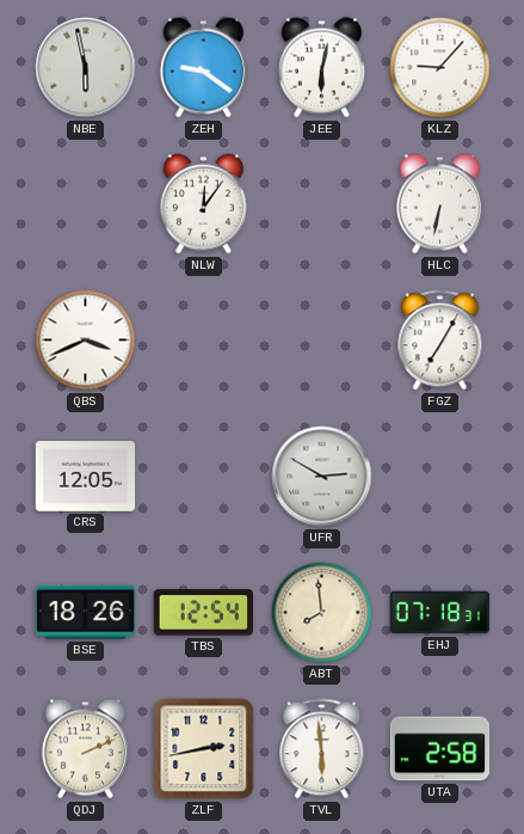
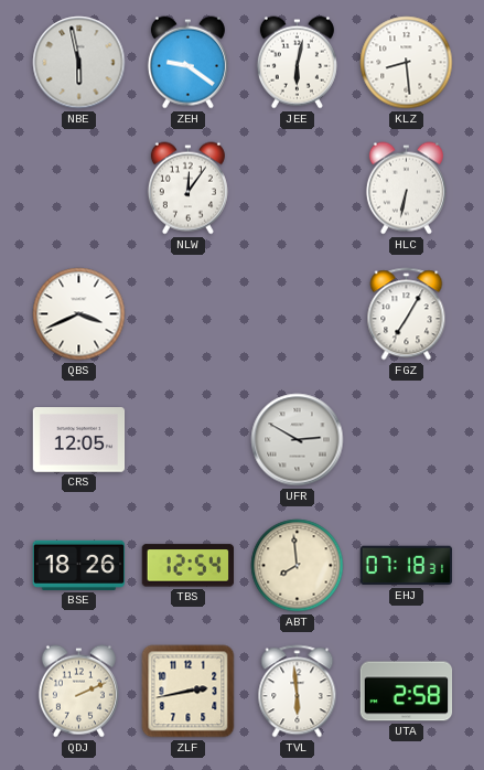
KLZ: 9:07 -> 8:29
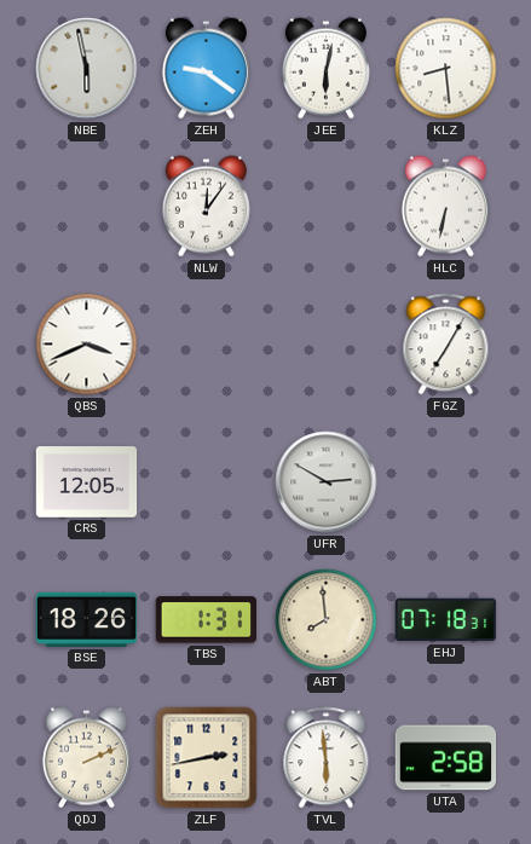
TBS: 12:54 -> 1:31
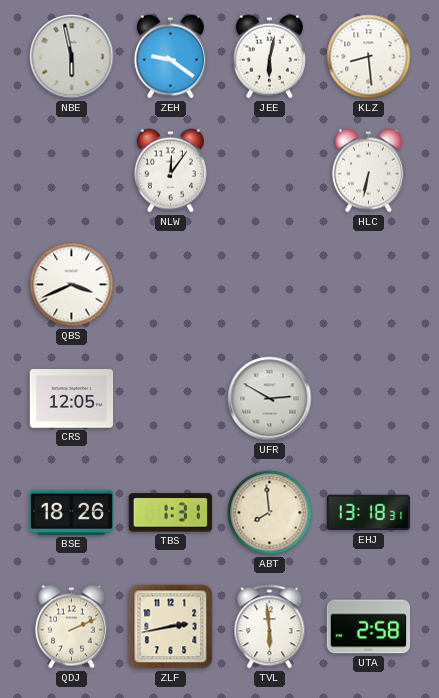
FGZ: 7:05 -> none
EHJ: 07:18 -> 13:18
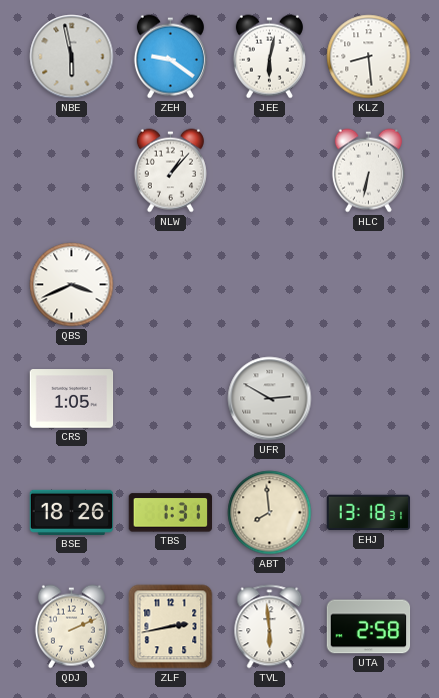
NLW: 12:06 -> 1:07
CRS: 12:05 -> 1:05
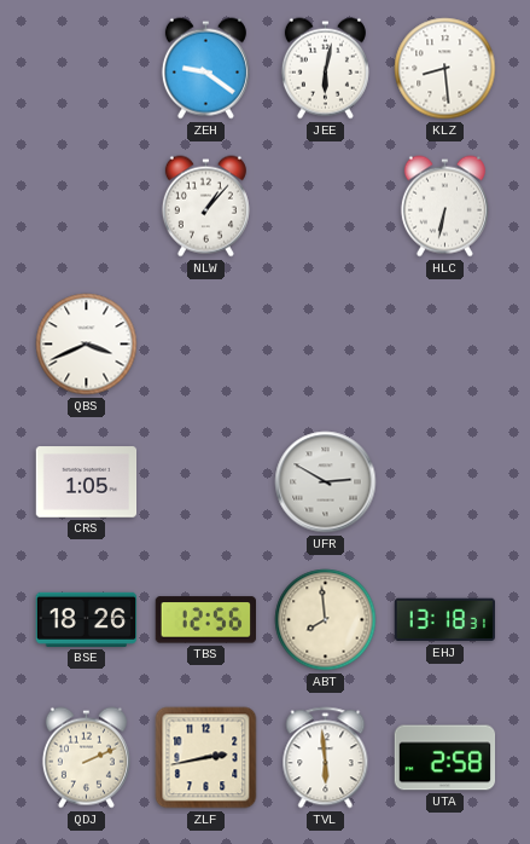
NBE: 5:58 -> none
TBS: 1:31 -> 12:56
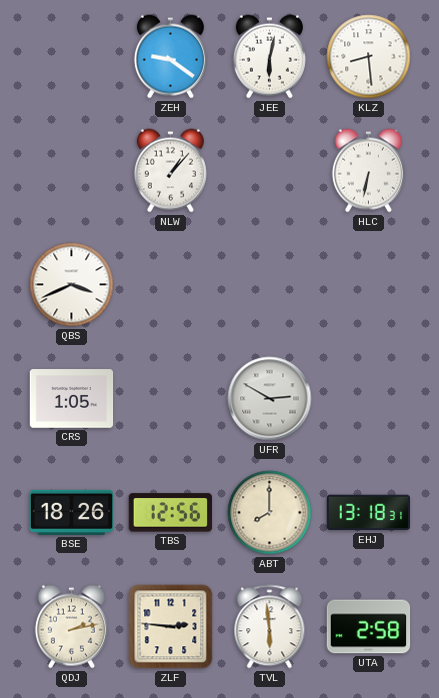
ABT: 7:59 -> 8:00
QDJ: 2:11 -> 2:13
ZLF: 2:43 -> 2:46
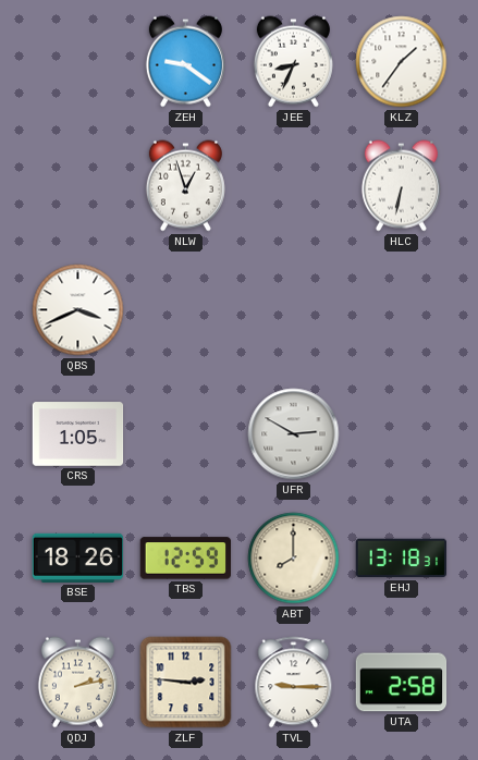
JEE: 6:02 -> 8:34
KLZ: 8:29 -> 1:36
NLW: 1:07 -> 12:57
TBS: 12:56 -> 12:59
TVL: 5:59 -> 9:15
